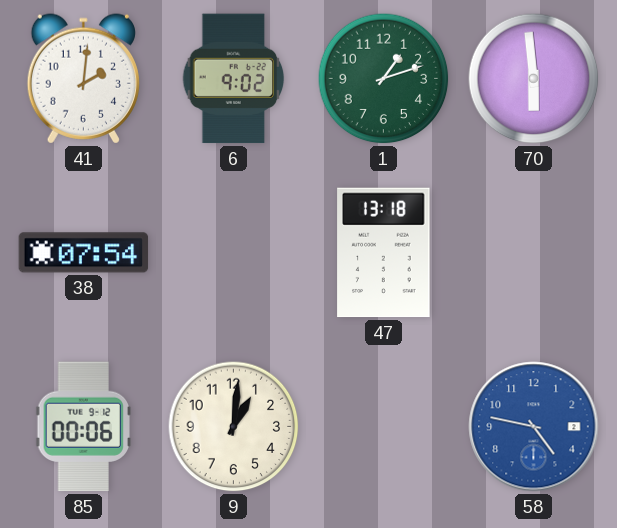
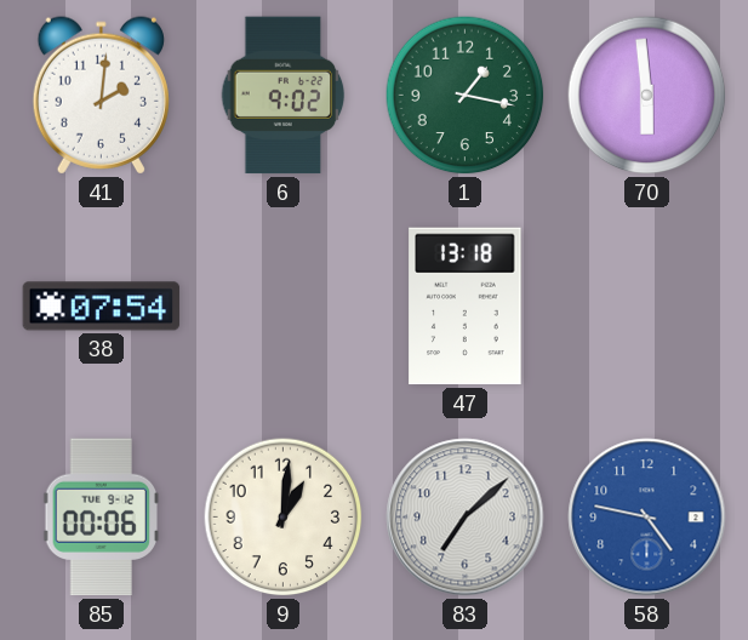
1: 1:12 -> 1:17
83: none -> 7:08
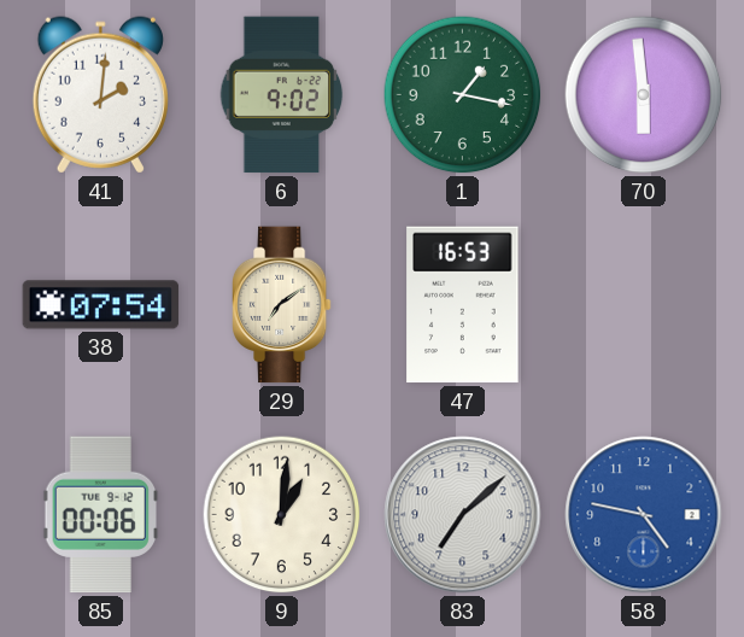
29: none -> 7:09
47: 13:18 -> 16:53
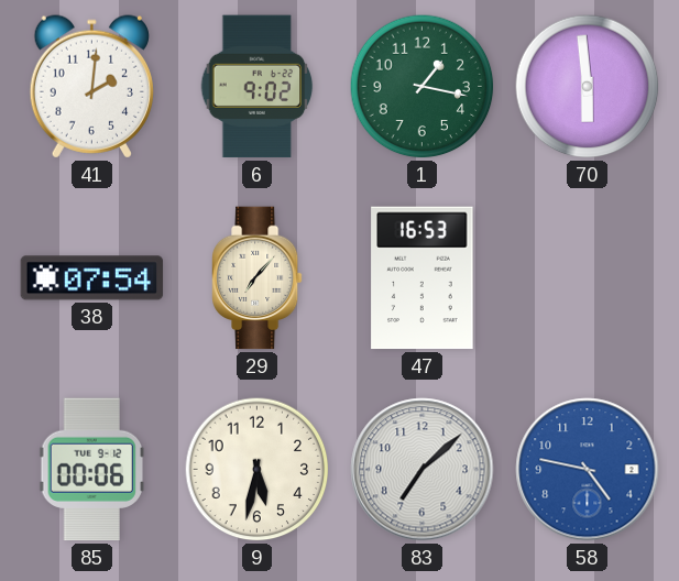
29: 7:09 -> 7:07
9: 1:01 -> 5:32
